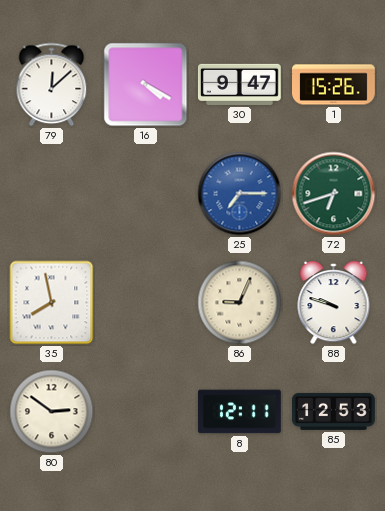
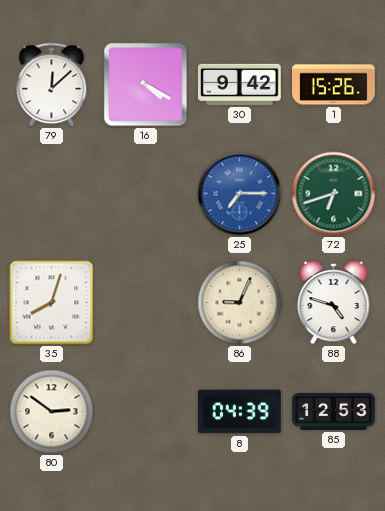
30: 9:47 -> 9:42
35: 7:58 -> 8:03
88: 9:48 -> 4:48
8: 12:11 -> 04:39
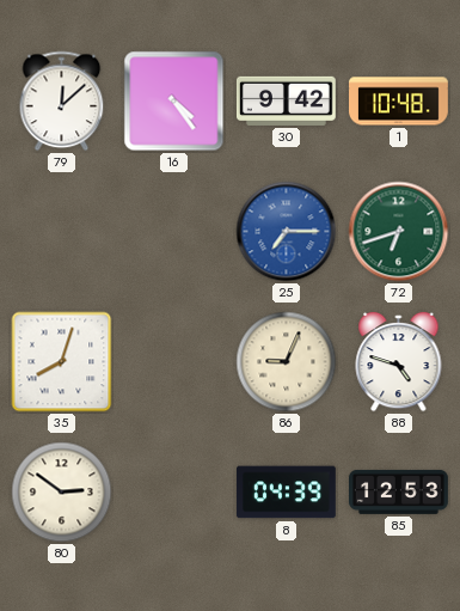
16: 4:20 -> 4:24
1: 15:26 -> 10:48
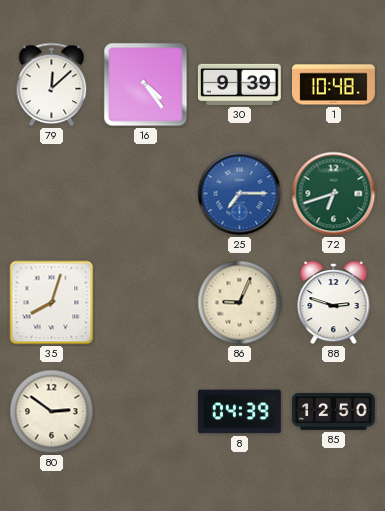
30: 9:42 -> 9:39
88: 4:48 -> 2:48
85: 12:53 -> 12:50
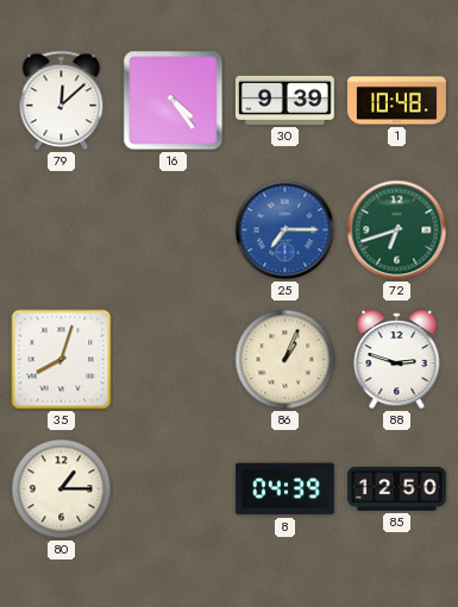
86: 9:04 -> 1:04
80: 2:51 -> 1:15
